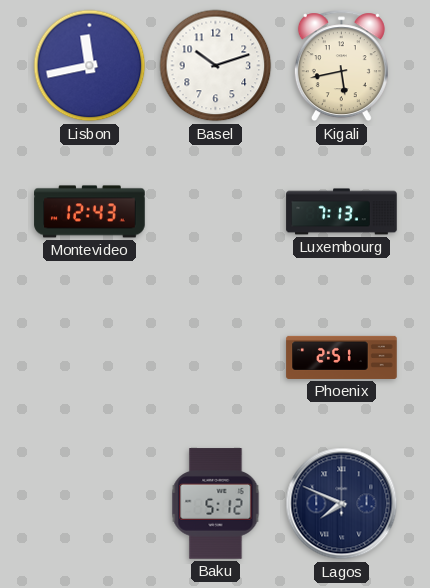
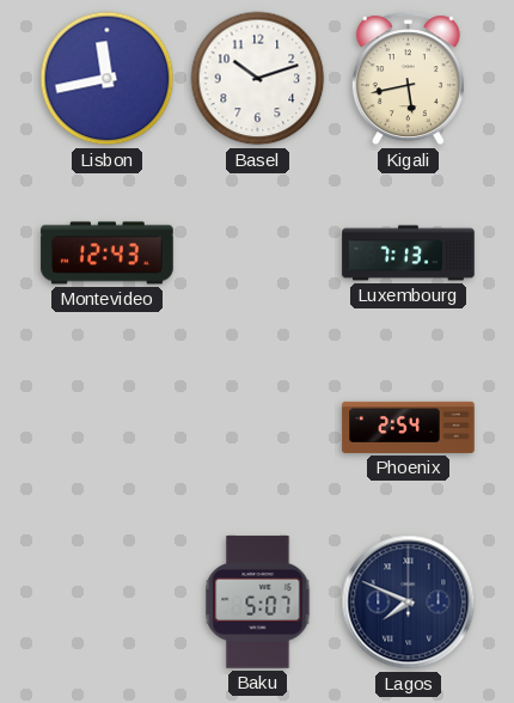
Phoenix: 2:51 -> 2:54
Baku: 5:12 -> 5:07
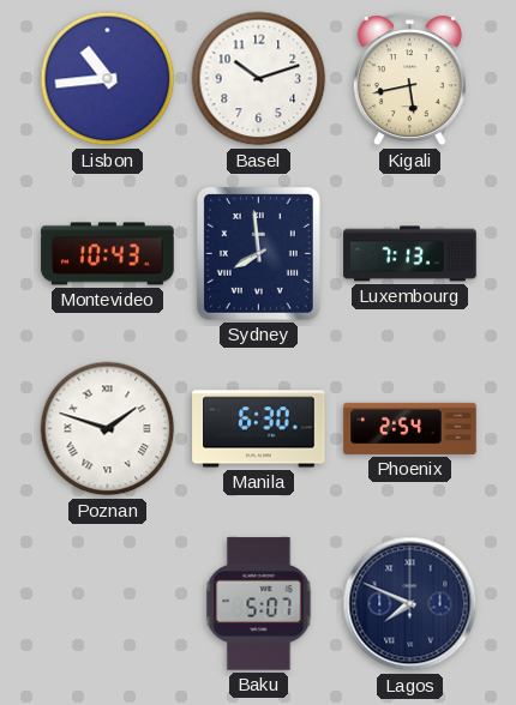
Lisbon: 11:43 -> 10:44
Montevideo: 12:43 -> 10:43
Sydney: none -> 7:59
Poznan: none -> 1:48
Manila: none -> 6:30
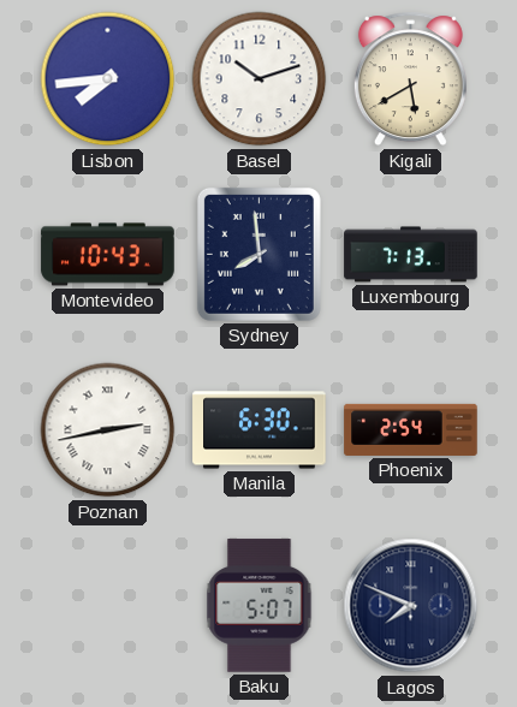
Lisbon: 10:44 -> 7:44
Kigali: 5:43 -> 5:40
Poznan: 1:48 -> 2:43
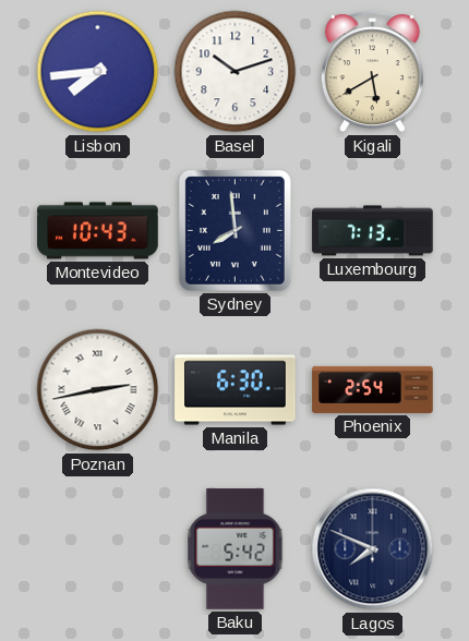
Baku: 5:07 -> 5:42
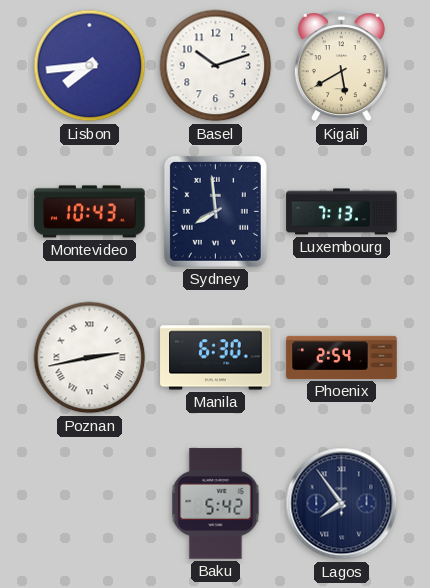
Lagos: 7:49 -> 7:54
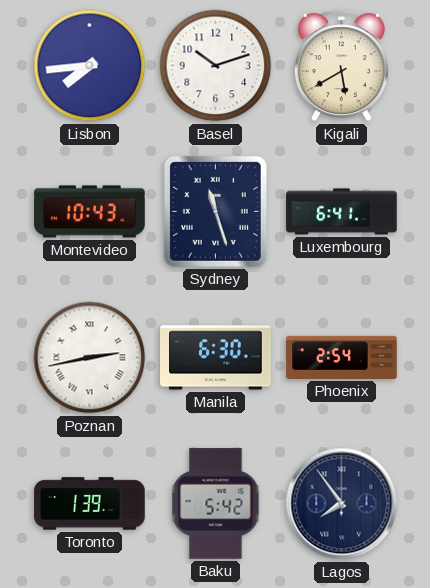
Sydney: 7:59 -> 11:27
Luxembourg: 7:13 -> 6:41
Toronto: none -> 1:39
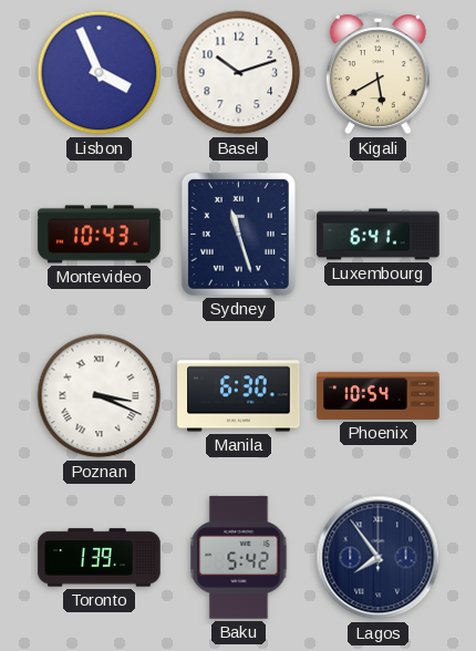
Lisbon: 7:44 -> 3:56
Poznan: 2:43 -> 3:19
Phoenix: 2:54 -> 10:54
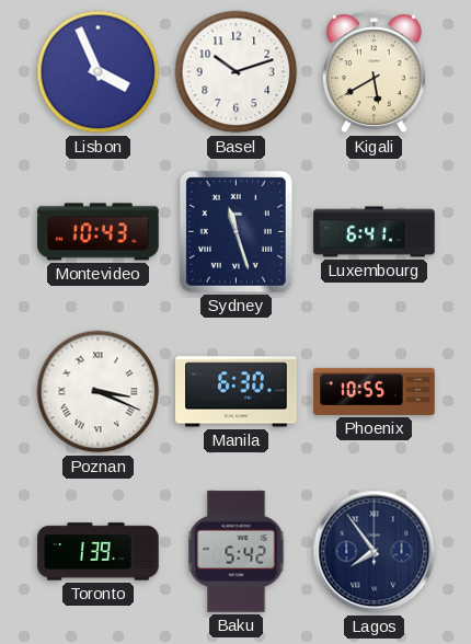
Phoenix: 10:54 -> 10:55
